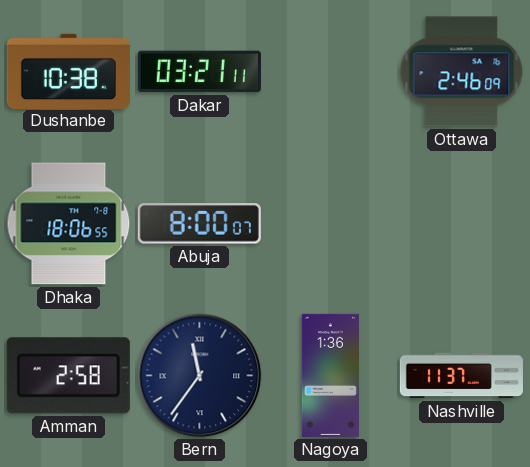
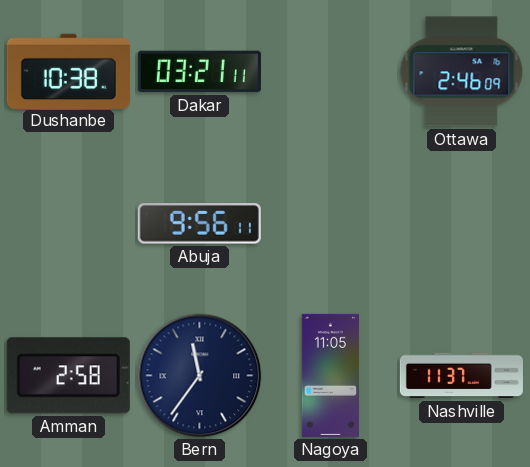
Dhaka: 18:06 -> none
Abuja: 8:00 -> 9:56
Nagoya: 1:36 -> 11:05
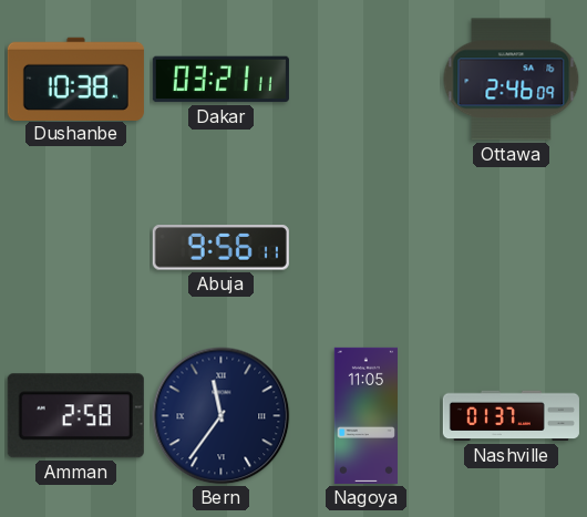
Nashville: 11:37 -> 01:37
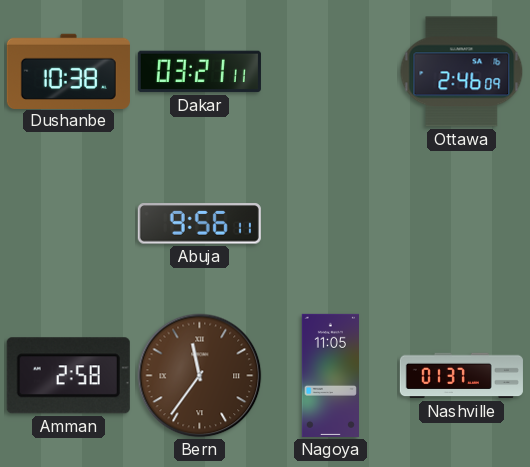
Bern dial: navy -> brown
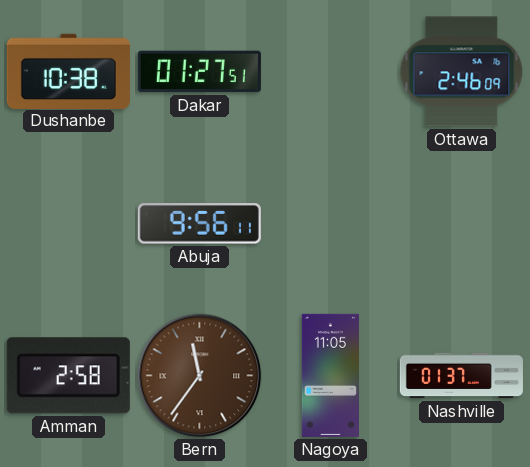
Dakar: 03:21 -> 01:27
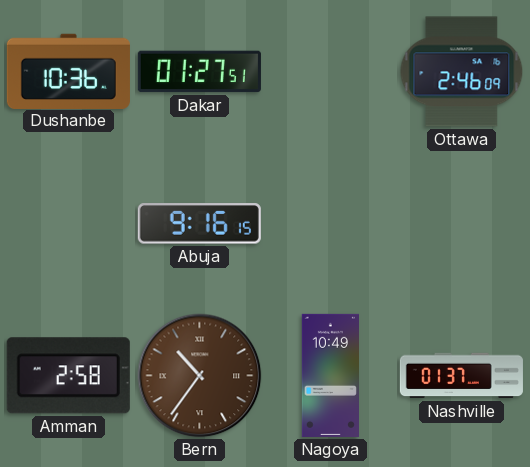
Dushanbe: 10:38 -> 10:36
Abuja: 9:56 -> 9:16
Bern: 11:36 -> 10:36
Nagoya: 11:05 -> 10:49
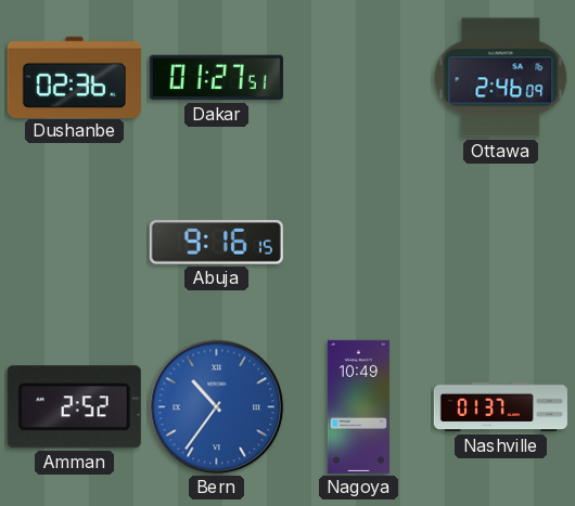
Dushanbe: 10:36 -> 02:36
Amman: 2:58 -> 2:52
Bern dial: brown -> blue
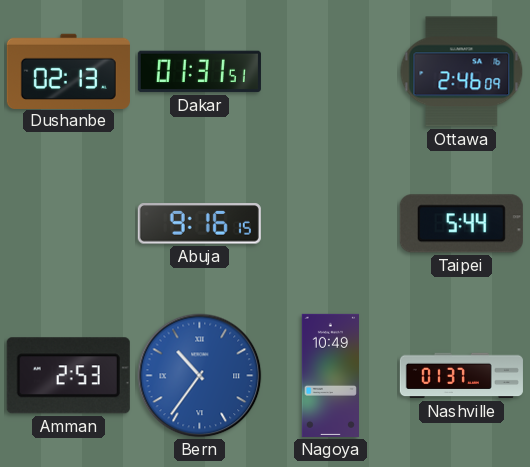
Dushanbe: 02:36 -> 02:13
Dakar: 01:27 -> 01:31
Taipei: none -> 5:44
Amman: 2:52 -> 2:53
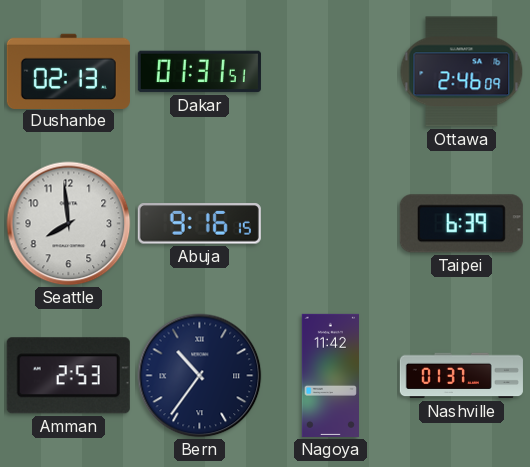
Seattle: none -> 7:59
Taipei: 5:44 -> 6:39
Bern dial: blue -> navy
Nagoya: 10:49 -> 11:42
